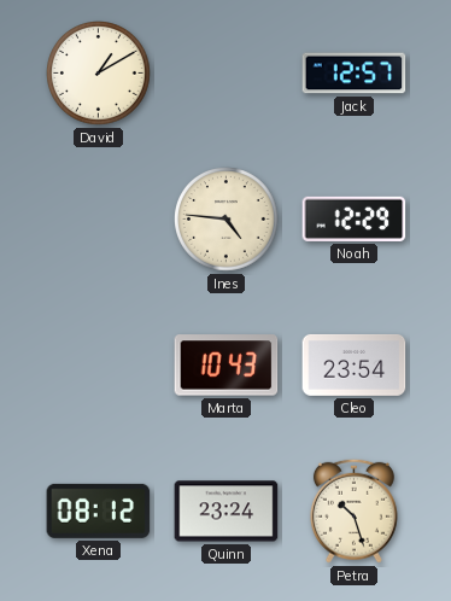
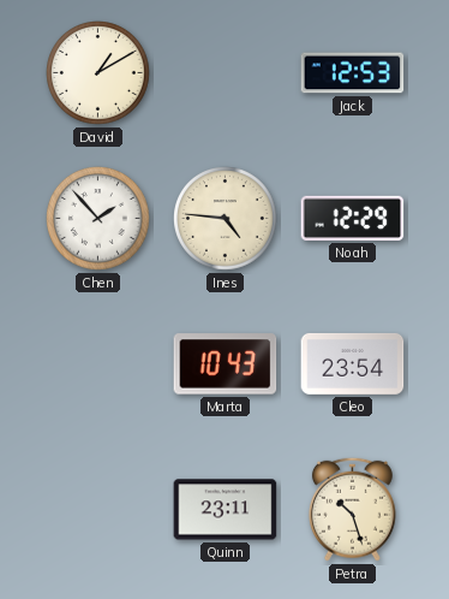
Jack: 12:57 -> 12:53
Chen: none -> 1:53
Xena: 08:12 -> none
Quinn: 23:24 -> 23:11
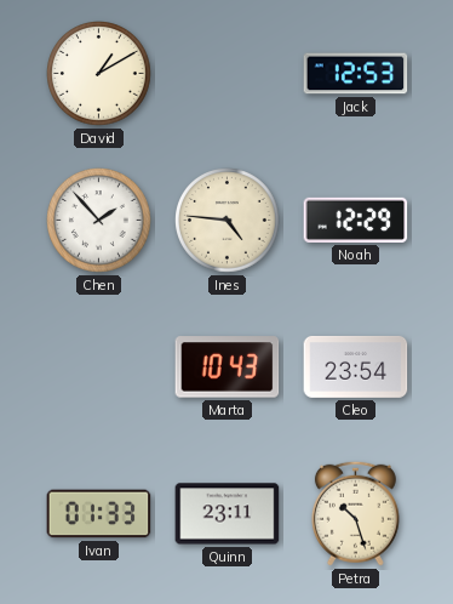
Ivan: none -> 01:33
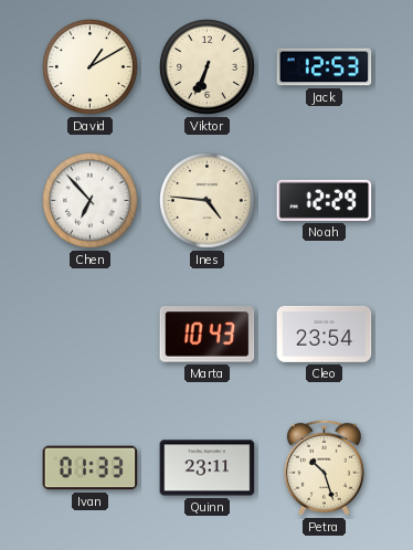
Viktor: none -> 6:34
Chen: 1:53 -> 6:53
